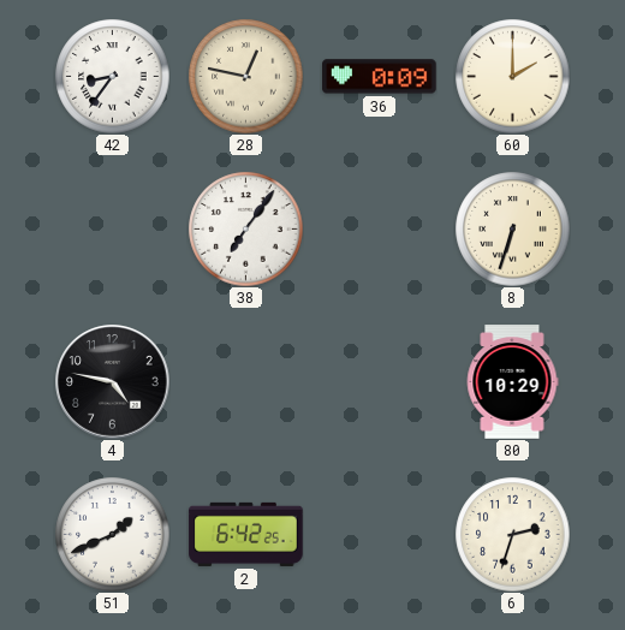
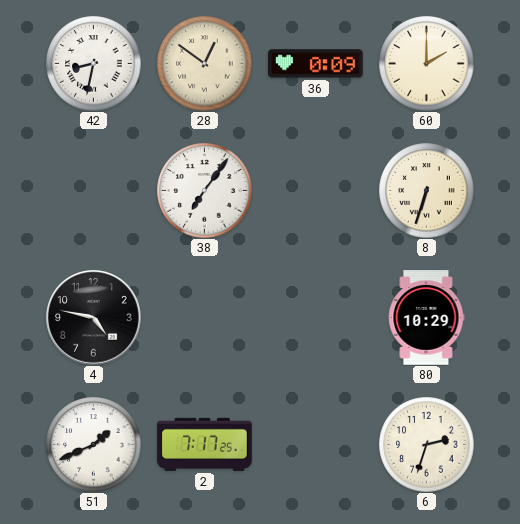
42: 8:36 -> 8:32
28: 12:47 -> 12:51
2: 6:42 -> 7:17
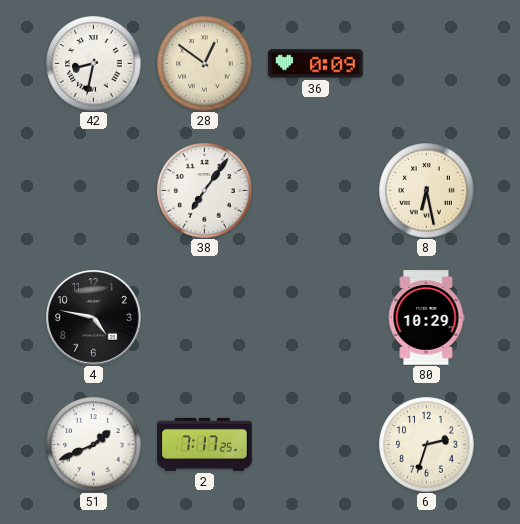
60: 2:00 -> none
8: 6:33 -> 6:28
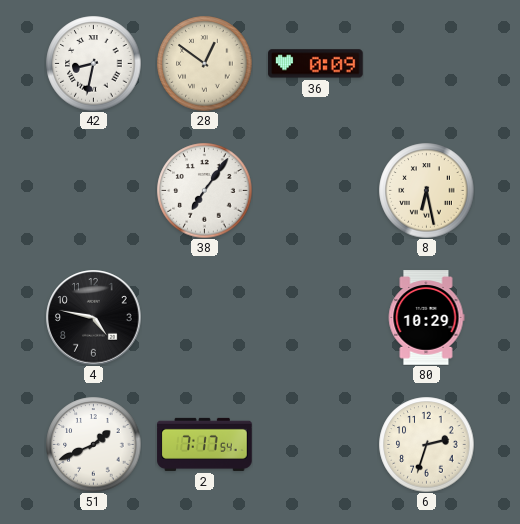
2: 7:17:25 -> 7:17:54
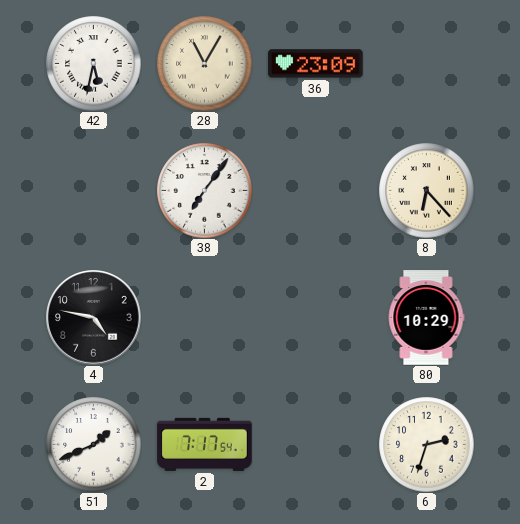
42: 8:32 -> 5:32
28: 12:51 -> 11:05
36: 0:09 -> 23:09
8: 6:28 -> 6:23
